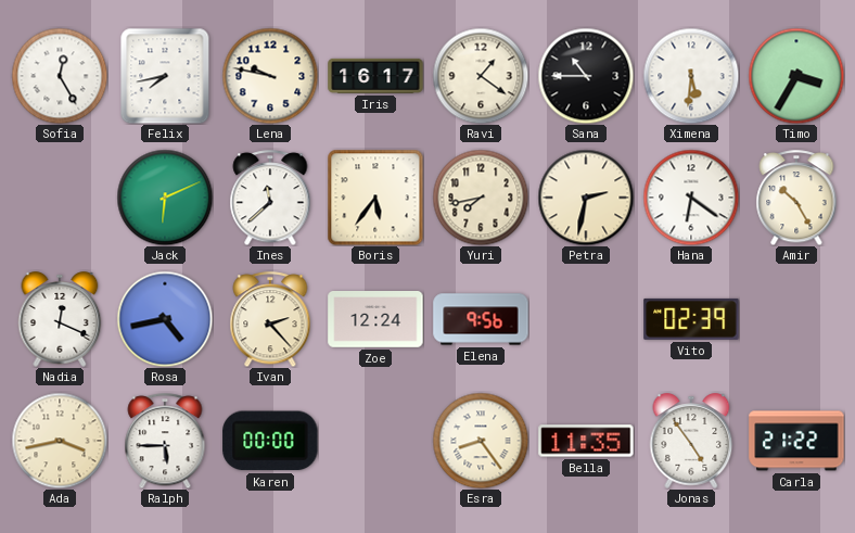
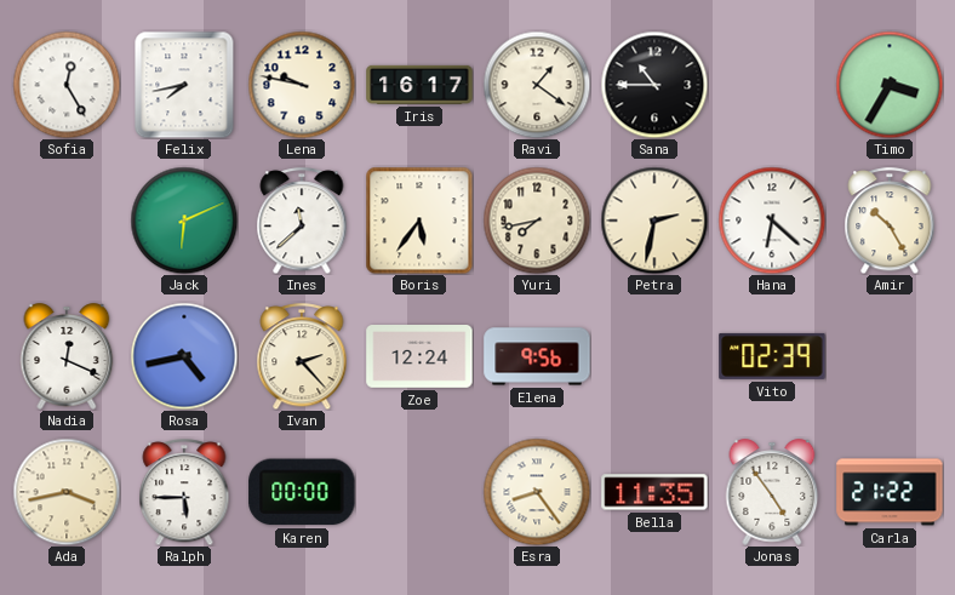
Ximena: 5:31 -> none
Hana: 6:21 -> 6:22
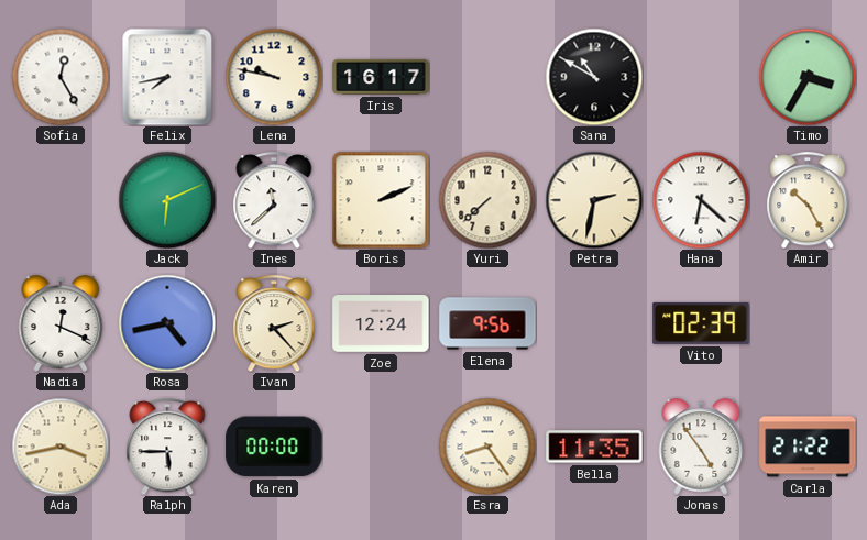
Ravi: 1:21 -> none
Sana: 10:45 -> 10:50
Boris: 5:36 -> 2:11
Yuri: 7:43 -> 7:38
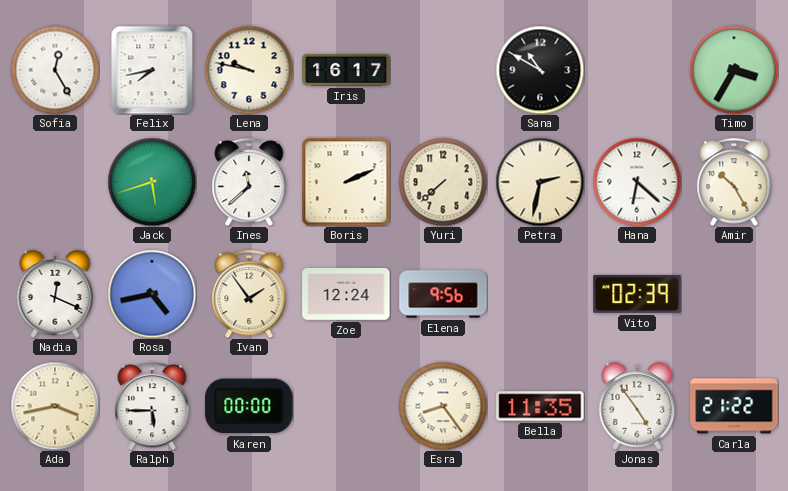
Jack: 6:11 -> 5:42
Ivan: 2:23 -> 1:54
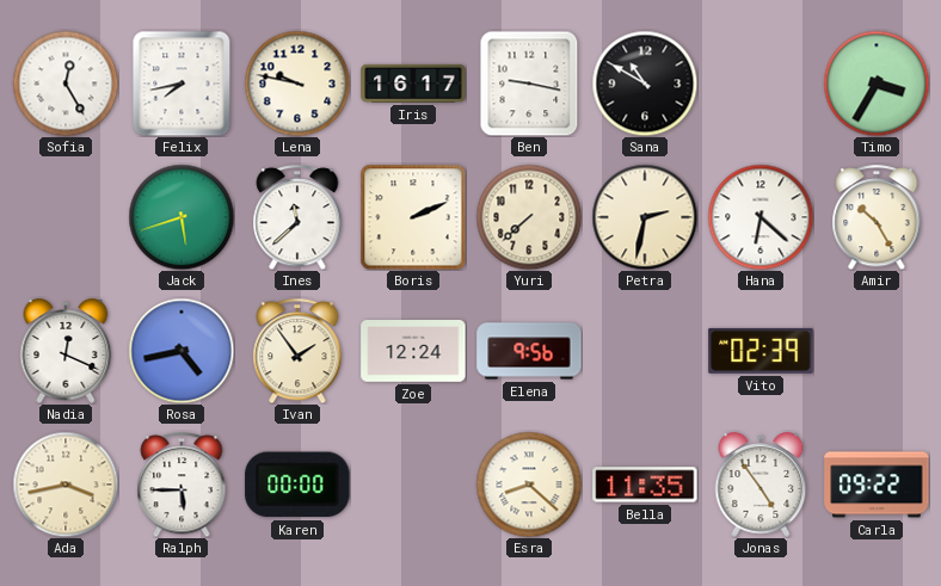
Ben: none -> 9:17
Esra: 8:24 -> 8:22
Carla: 21:22 -> 09:22
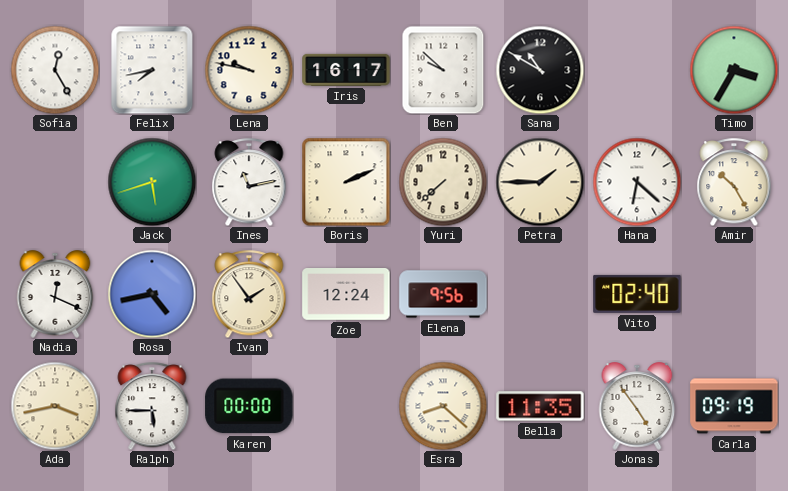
Ben: 9:17 -> 9:52
Ines: 11:38 -> 11:13
Petra: 2:32 -> 1:45
Vito: 02:39 -> 02:40
Carla: 09:22 -> 09:19
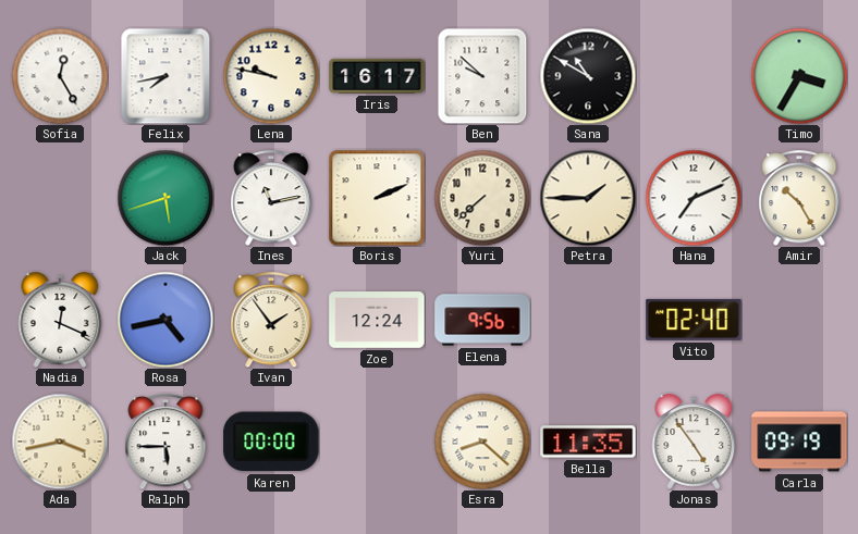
Hana: 6:22 -> 7:11
